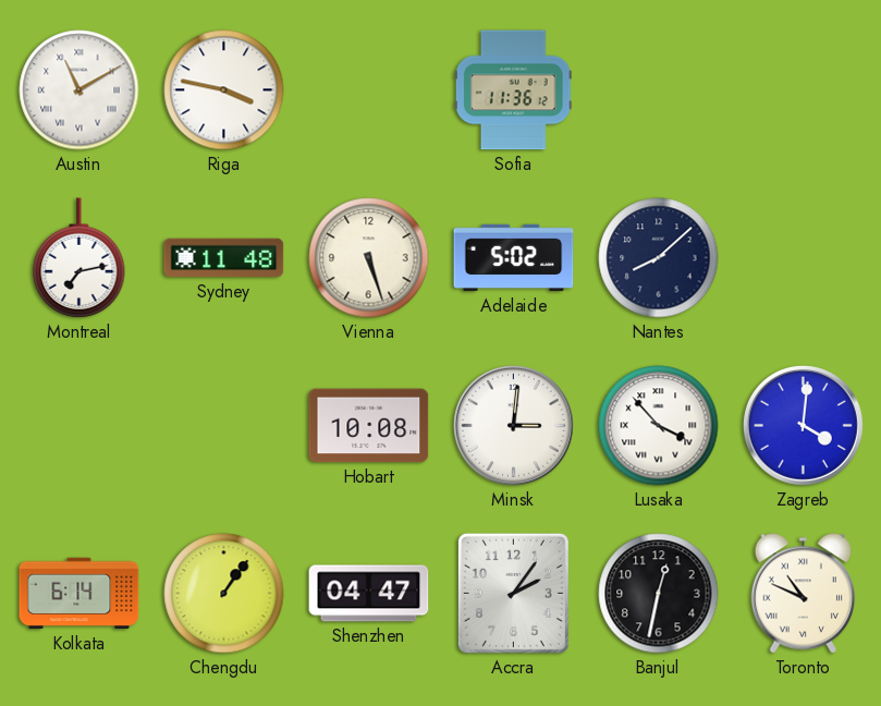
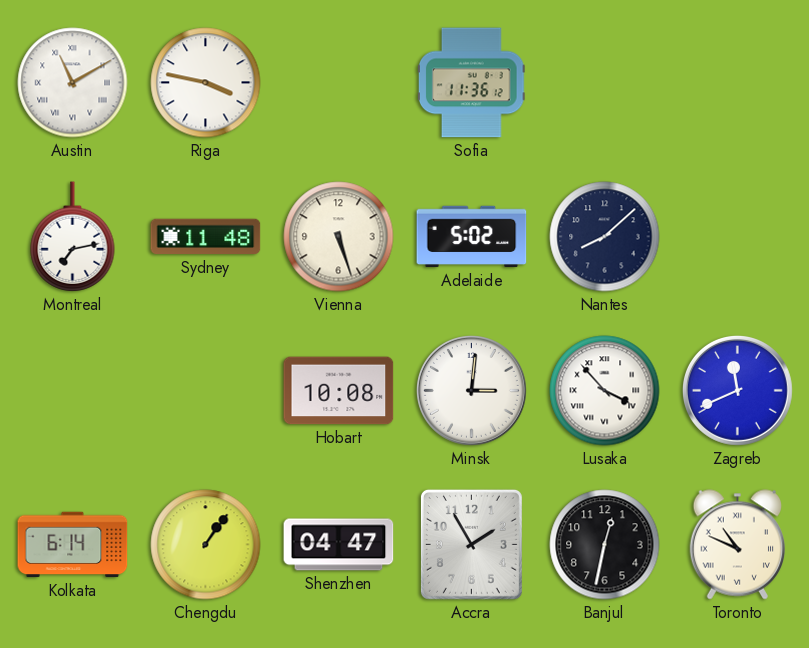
Zagreb: 4:01 -> 11:41
Accra: 2:06 -> 1:55
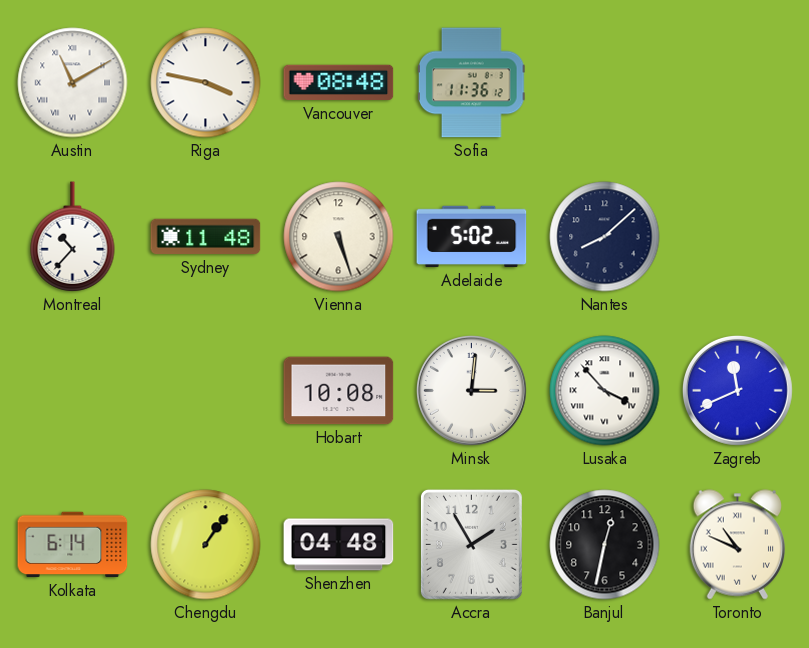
Vancouver: none -> 08:48
Montreal: 7:13 -> 10:37
Shenzhen: 04:47 -> 04:48
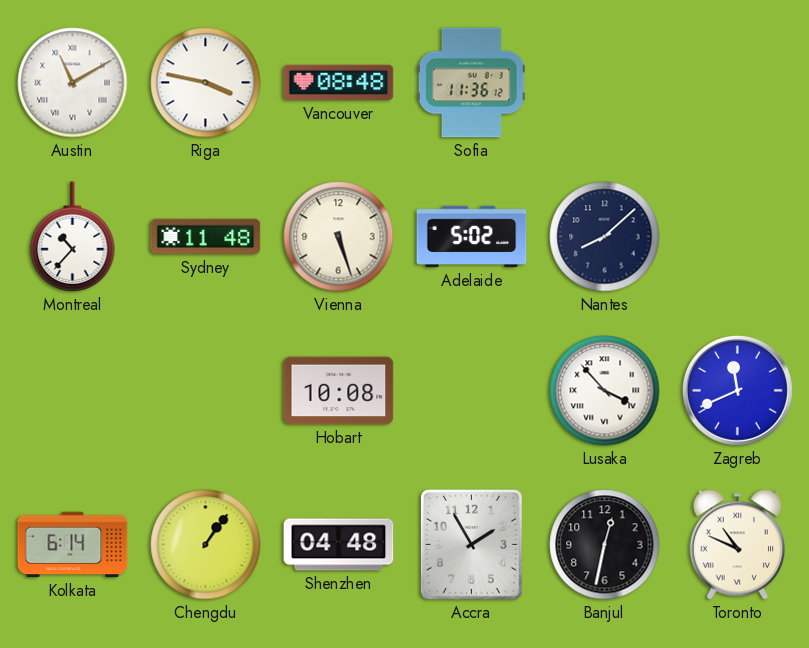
Minsk: 3:01 -> none
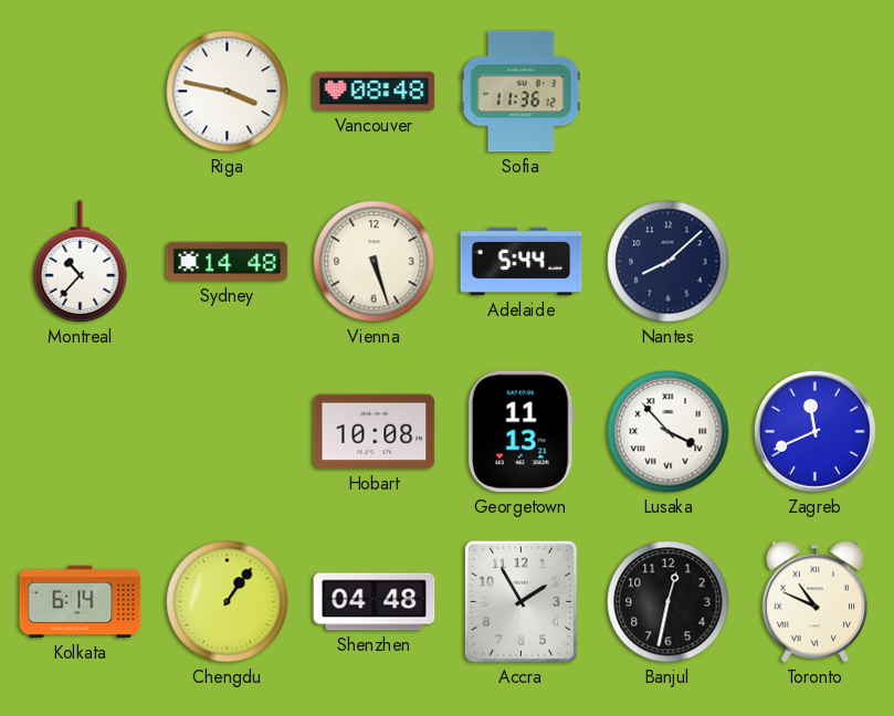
Austin: 11:10 -> none
Sydney: 11:48 -> 14:48
Adelaide: 5:02 -> 5:44
Georgetown: none -> 11:13
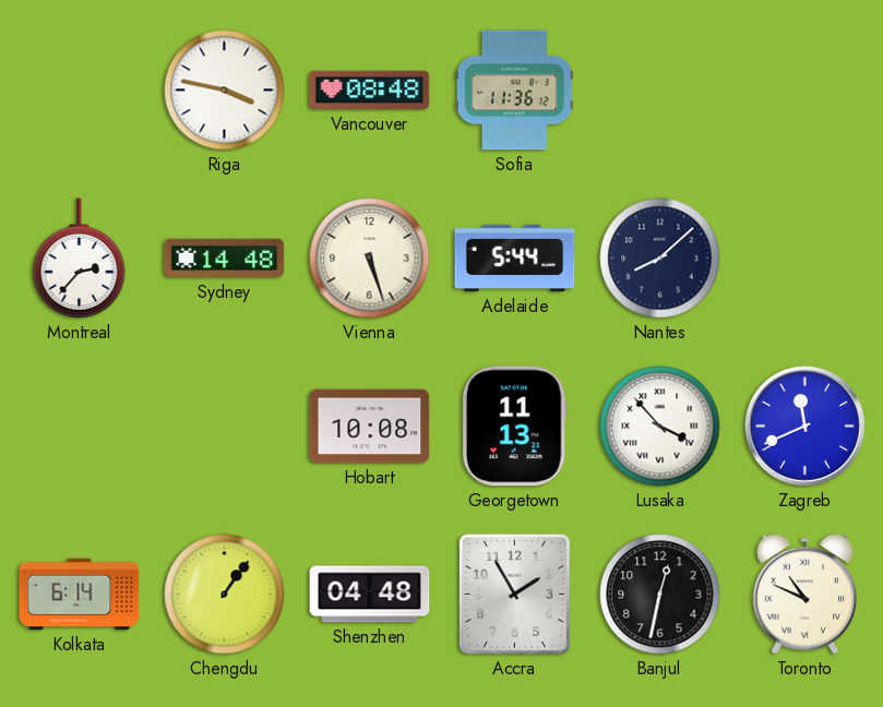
Montreal: 10:37 -> 2:37
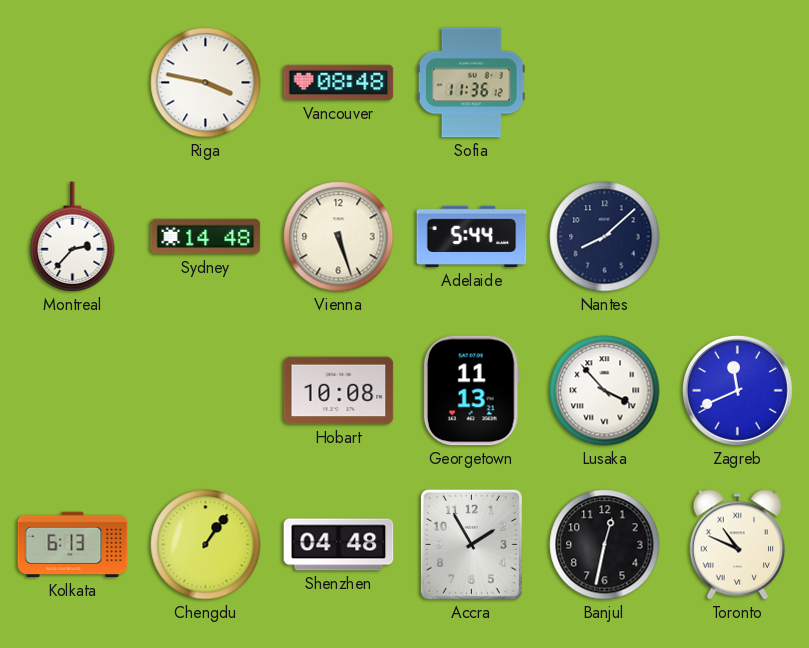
Kolkata: 6:14 -> 6:13
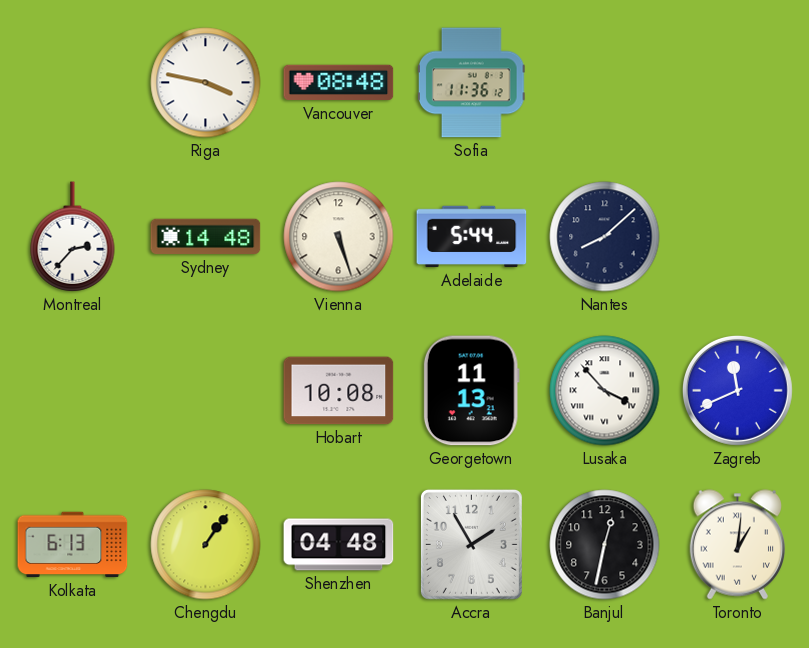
Toronto: 10:49 -> 1:01
